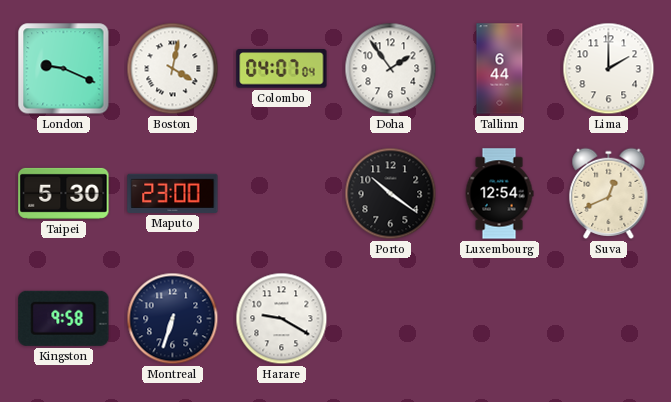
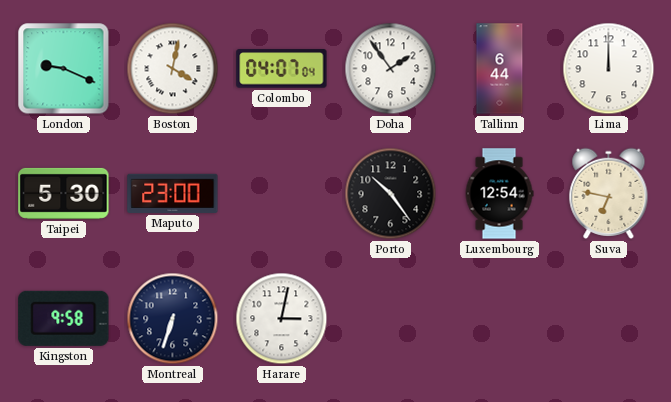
Lima: 2:00 -> 12:00
Porto: 10:21 -> 10:24
Suva: 12:41 -> 6:47
Harare: 9:20 -> 3:02
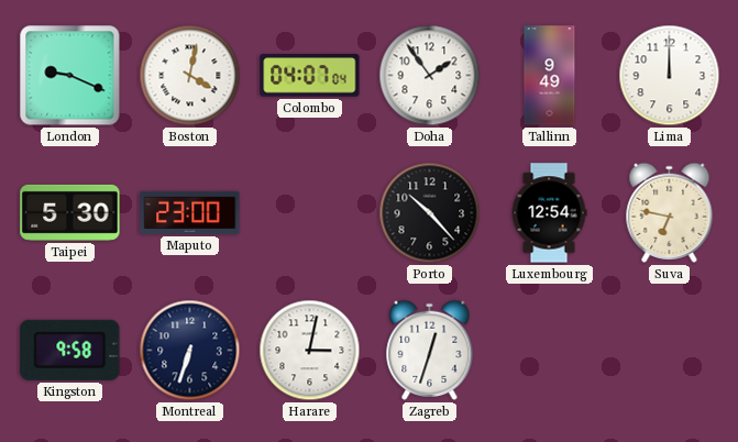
Tallinn: 6:44 -> 9:49
Porto: 10:24 -> 10:23
Zagreb: none -> 12:33
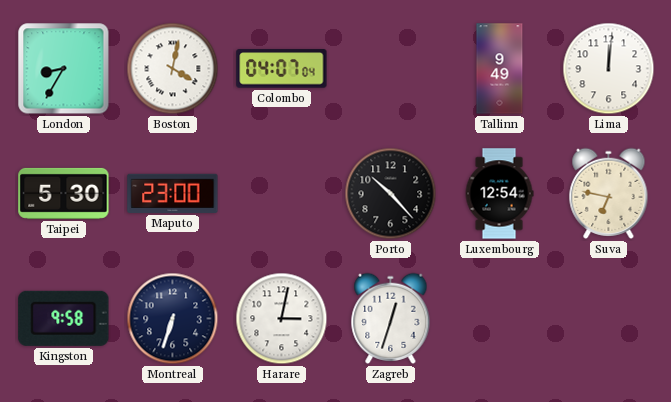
London: 9:19 -> 8:35
Doha: 1:54 -> none
Lima: 12:00 -> 12:01
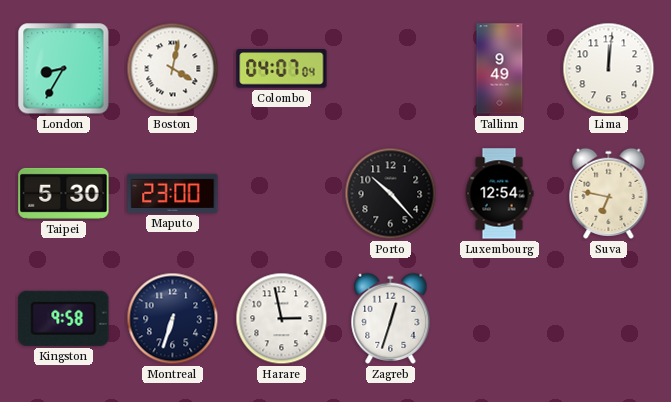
Harare: 3:02 -> 2:58
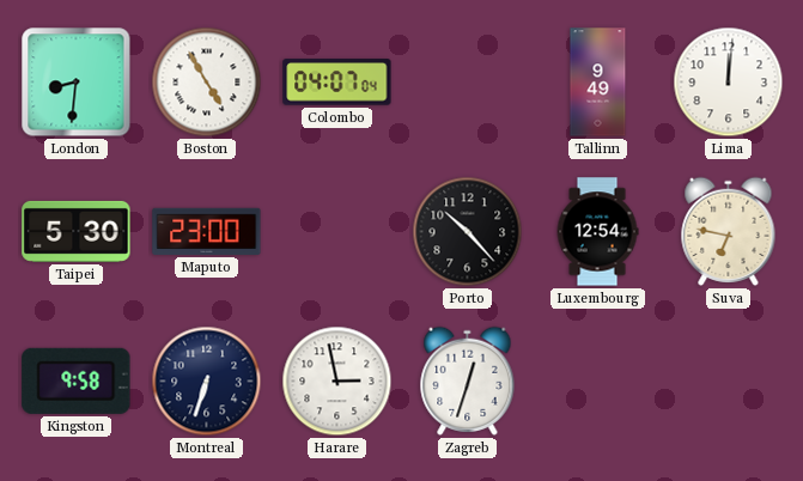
London: 8:35 -> 8:31
Boston: 4:02 -> 4:55
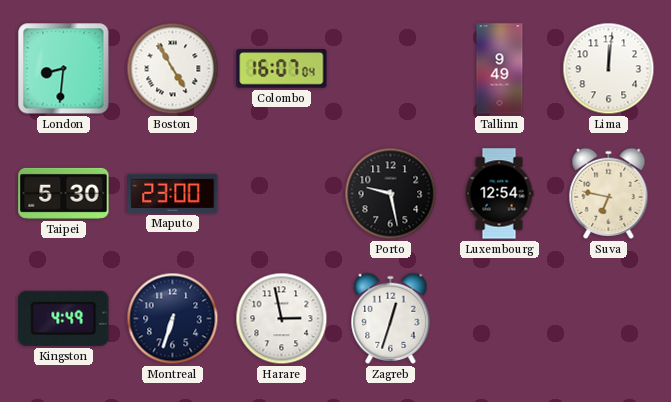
Colombo: 04:07 -> 16:07
Porto: 10:23 -> 9:28
Kingston: 9:58 -> 4:49
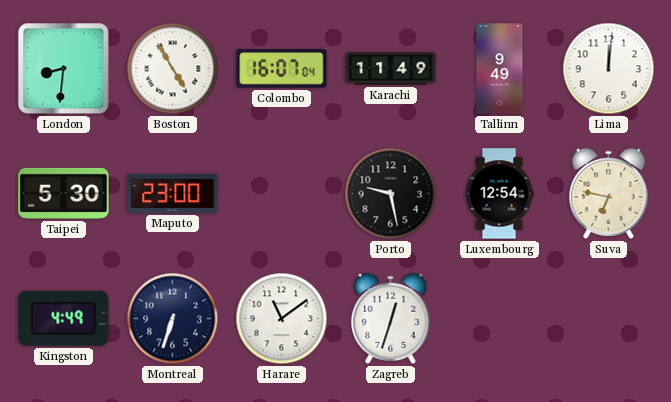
Karachi: none -> 11:49
Harare: 2:58 -> 11:09
